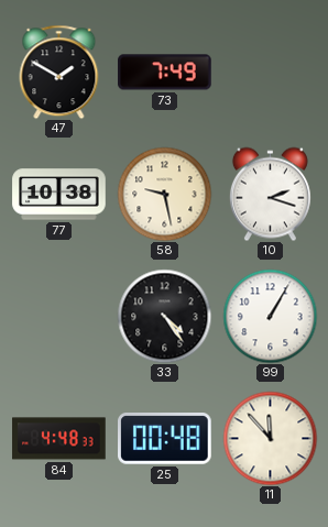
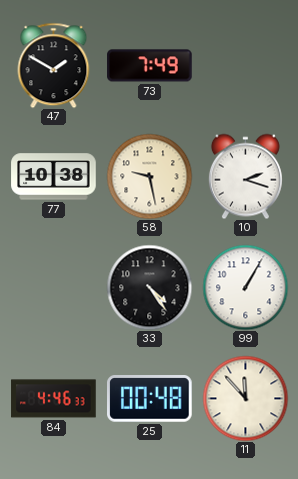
84: 4:48 -> 4:46
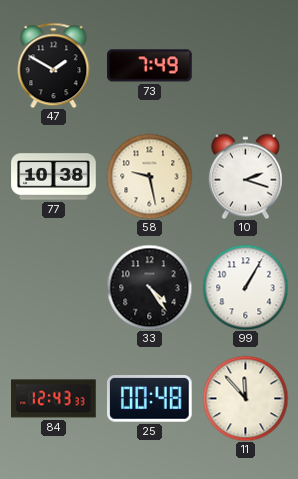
84: 4:46 -> 12:43
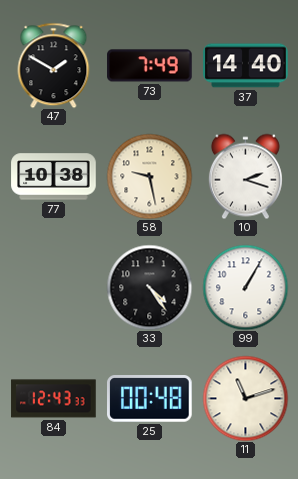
37: none -> 14:40
11: 11:53 -> 11:12
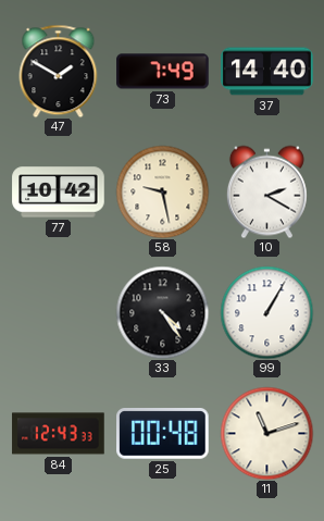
77: 10:38 -> 10:42
10: 2:18 -> 2:20
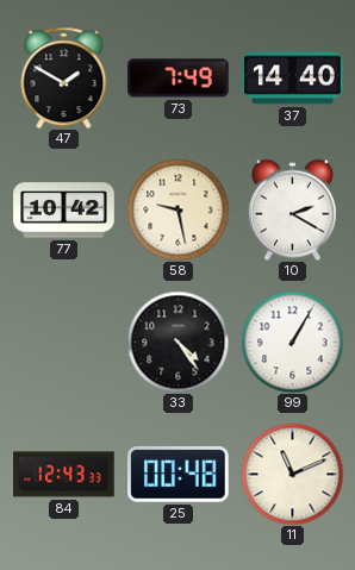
11: 11:12 -> 11:11
